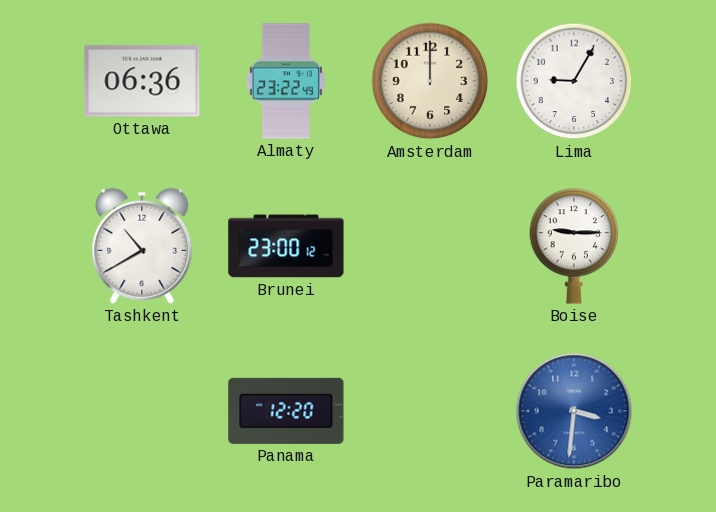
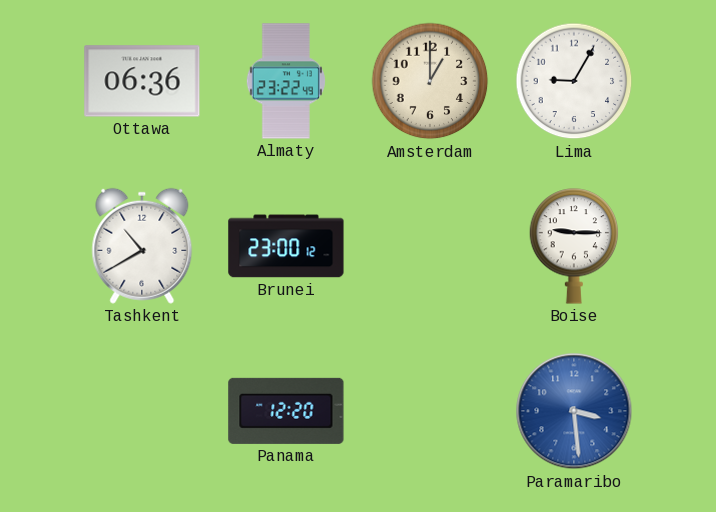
Amsterdam: 12:00 -> 1:00
Paramaribo: 3:31 -> 3:29
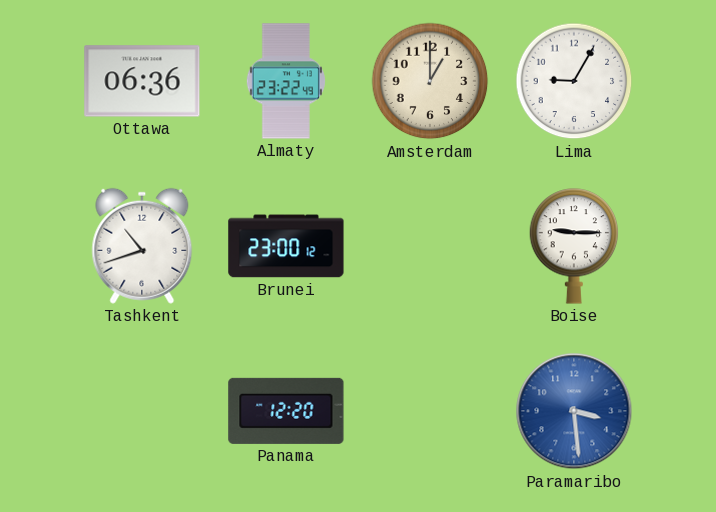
Tashkent: 10:40 -> 10:42
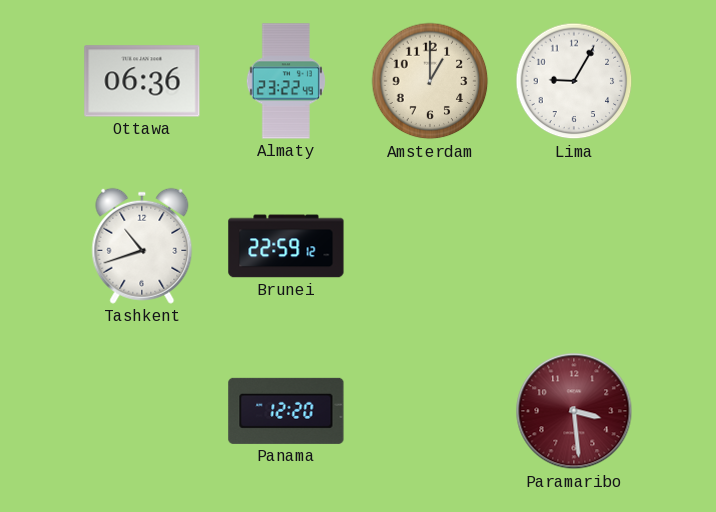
Brunei: 23:00 -> 22:59
Boise: 9:15 -> none
Paramaribo dial: blue -> burgundy
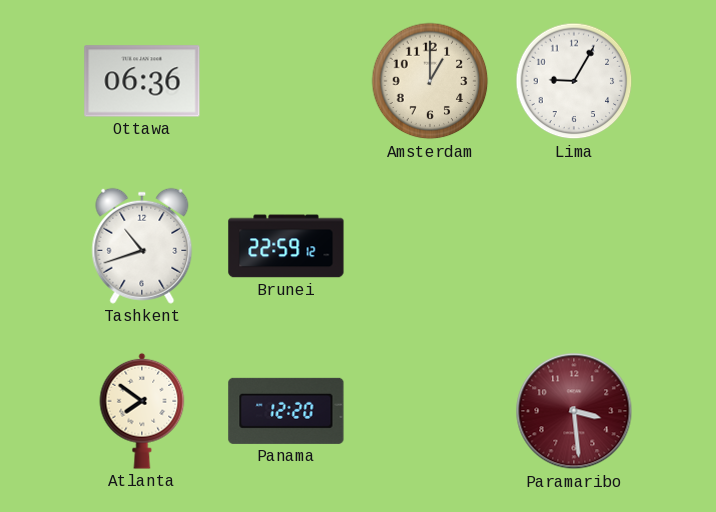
Almaty: 23:22 -> none
Atlanta: none -> 7:51
